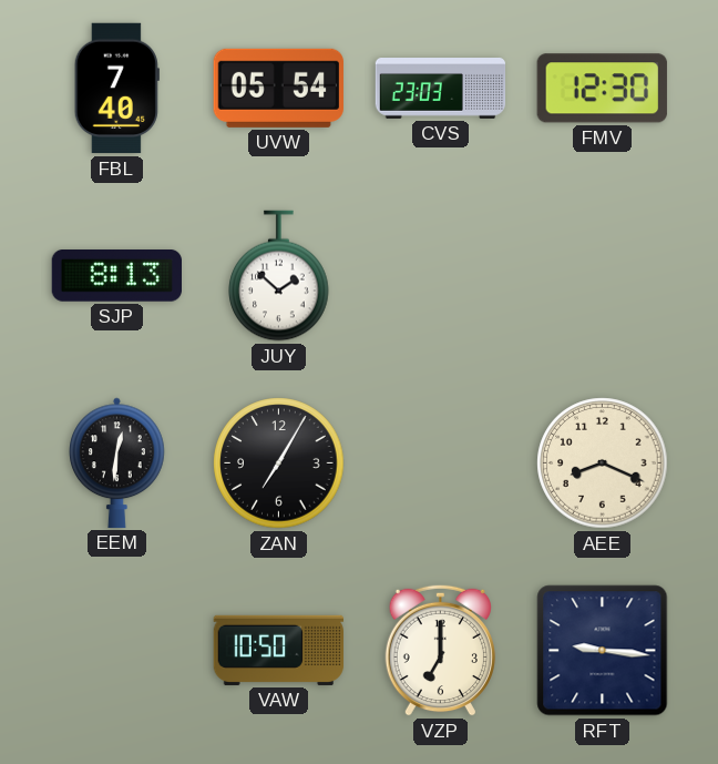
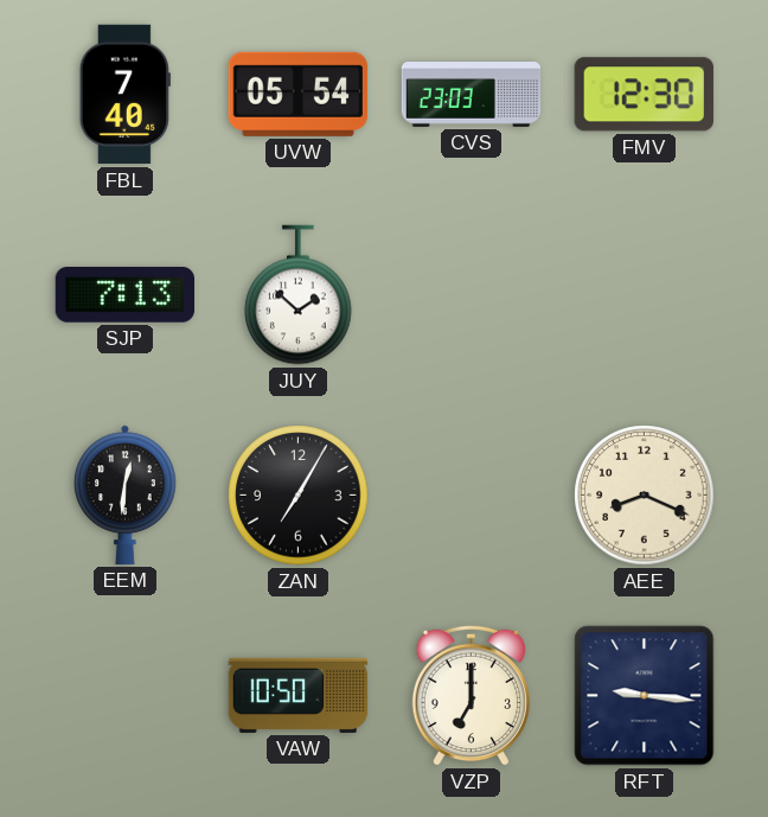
SJP: 8:13 -> 7:13
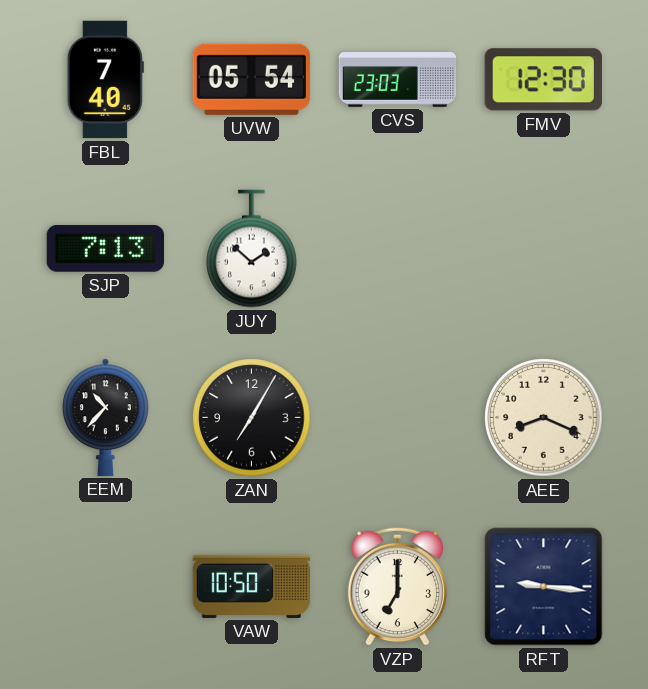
EEM: 12:31 -> 10:37
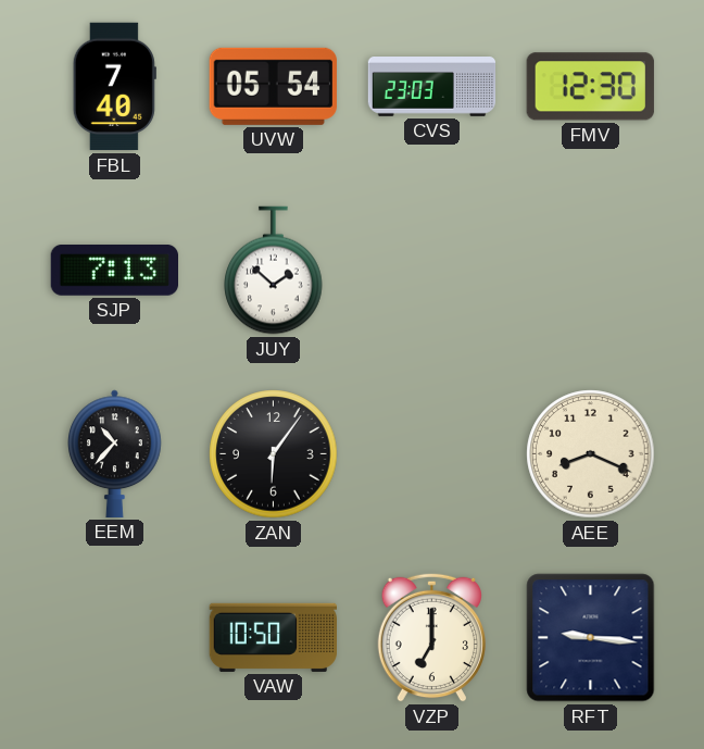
ZAN: 7:05 -> 6:06
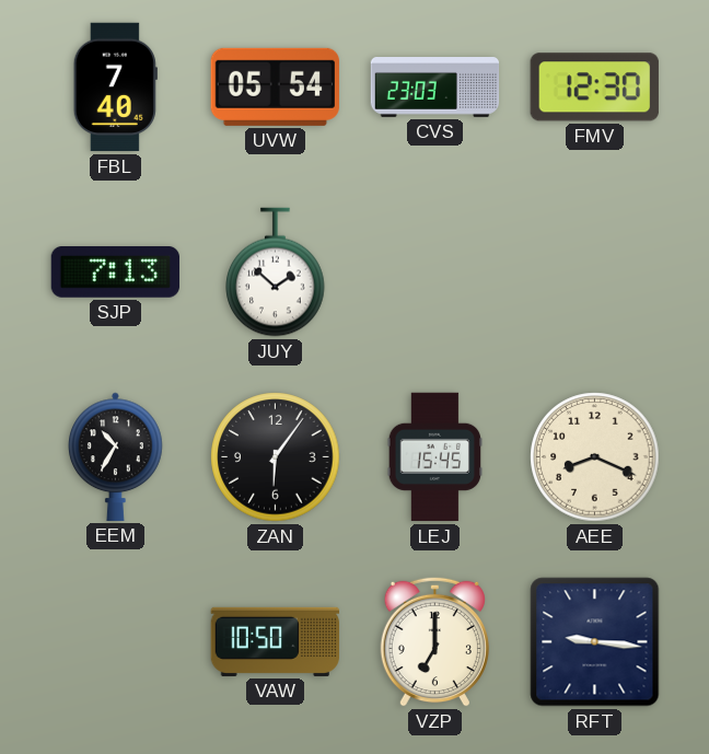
EEM: 10:37 -> 10:35
LEJ: none -> 15:45
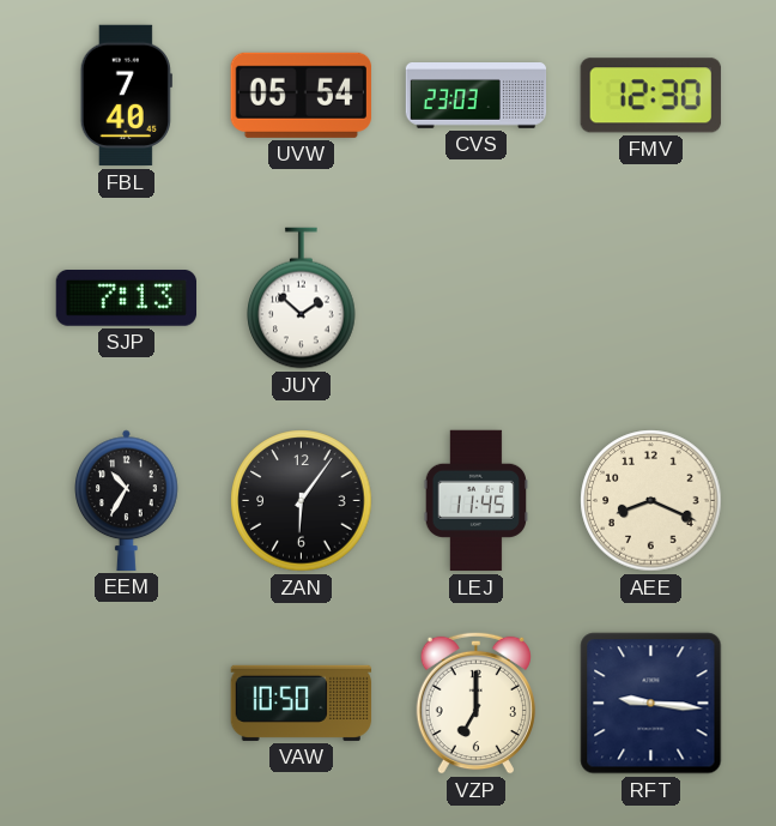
LEJ: 15:45 -> 11:45
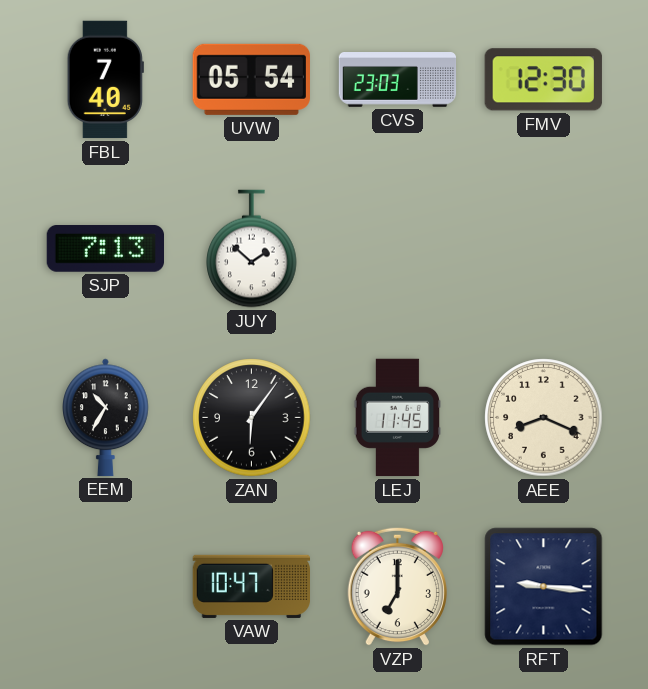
VAW: 10:50 -> 10:47
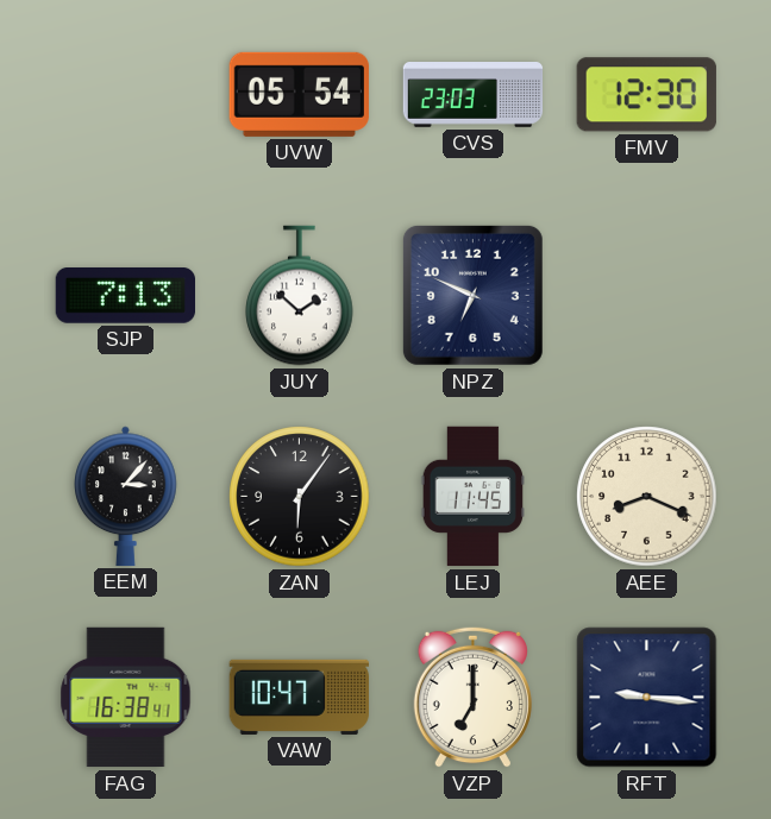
FBL: 7:40 -> none
NPZ: none -> 6:49
EEM: 10:35 -> 3:07
FAG: none -> 16:38
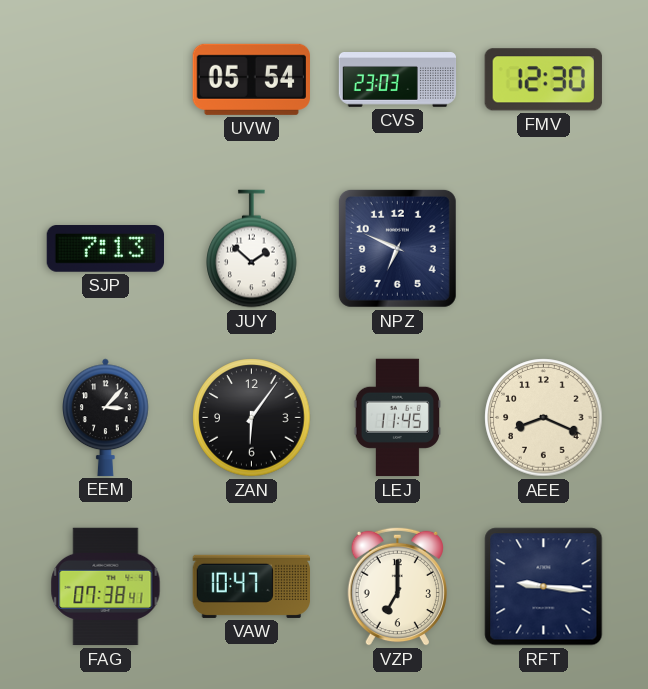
FAG: 16:38 -> 07:38
